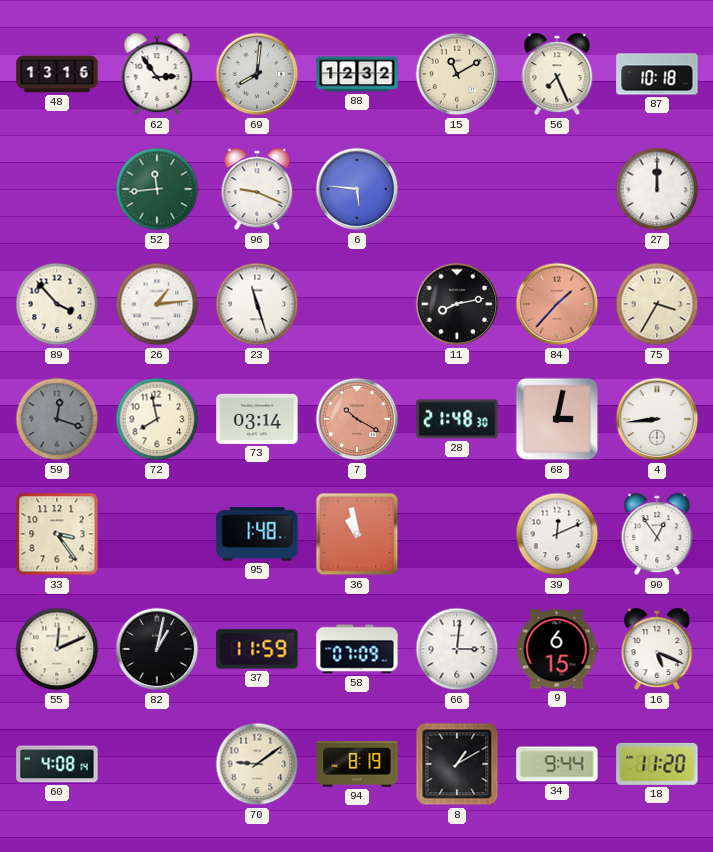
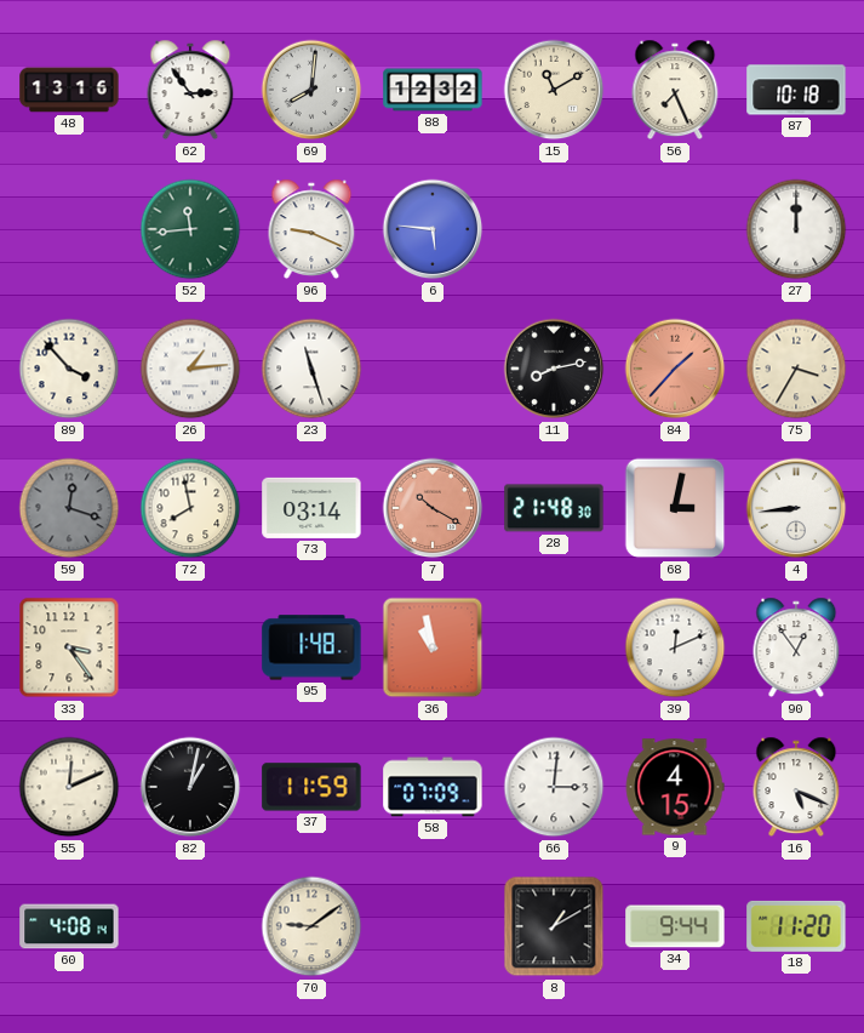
9: 6:15 -> 4:15
94: 8:19 -> none
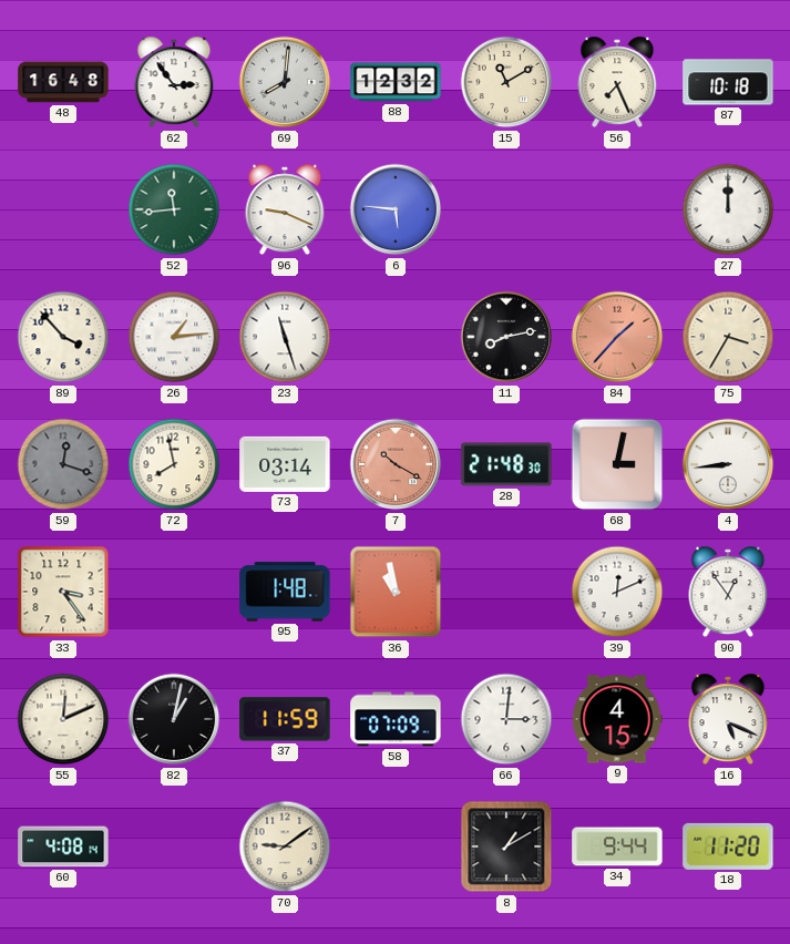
48: 13:16 -> 16:48
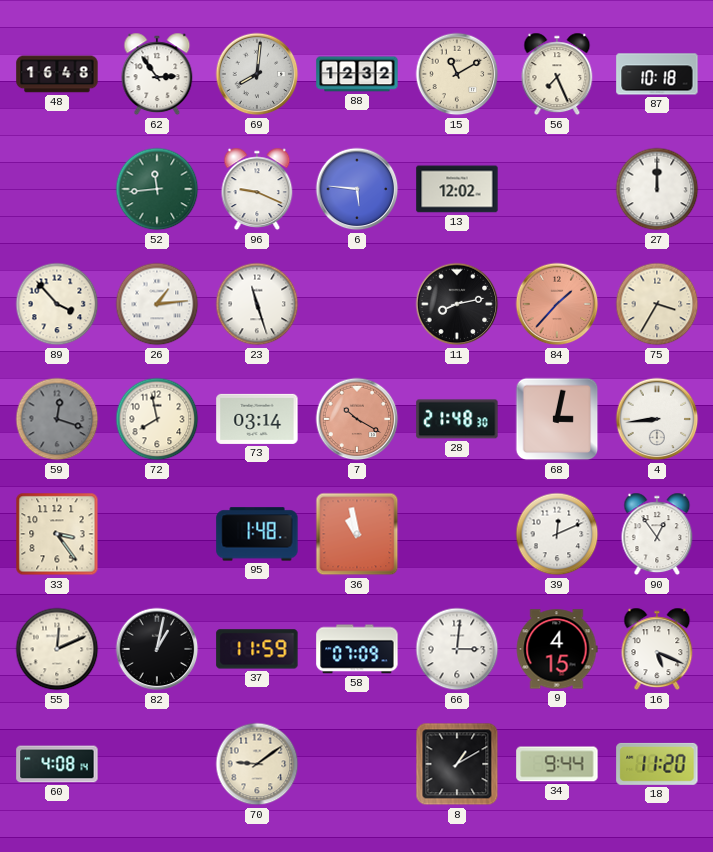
13: none -> 12:02
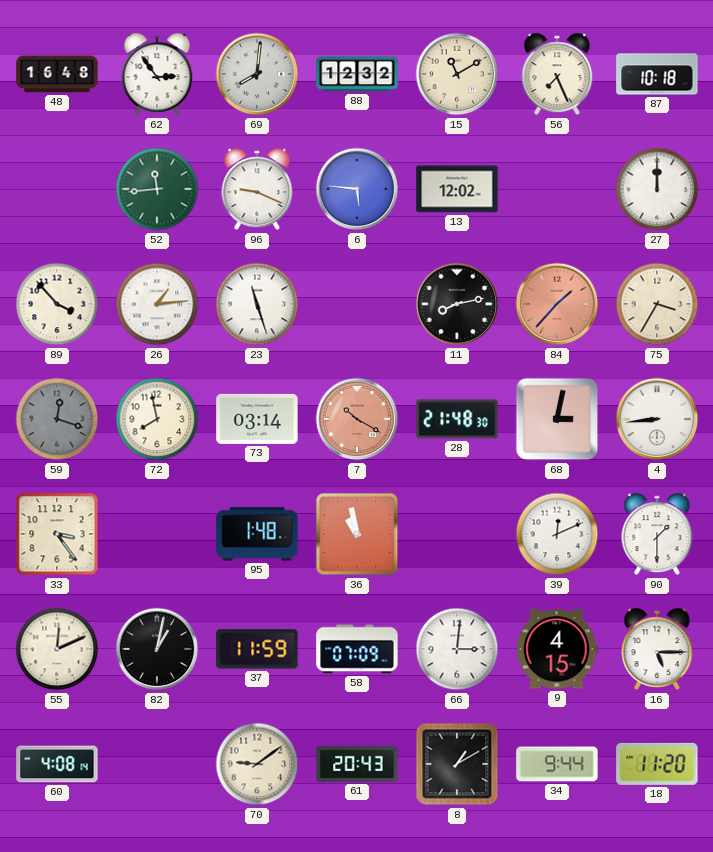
90: 12:54 -> 1:30
16: 5:19 -> 5:15
61: none -> 20:43
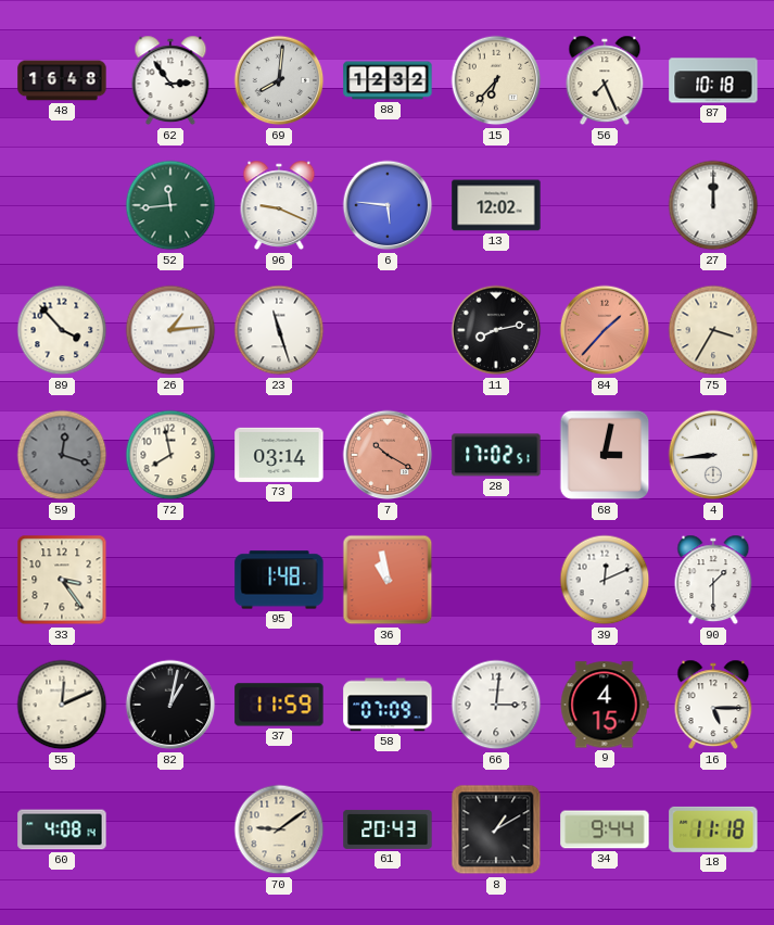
15: 11:10 -> 6:37
28: 21:48 -> 17:02
18: 11:20 -> 11:18
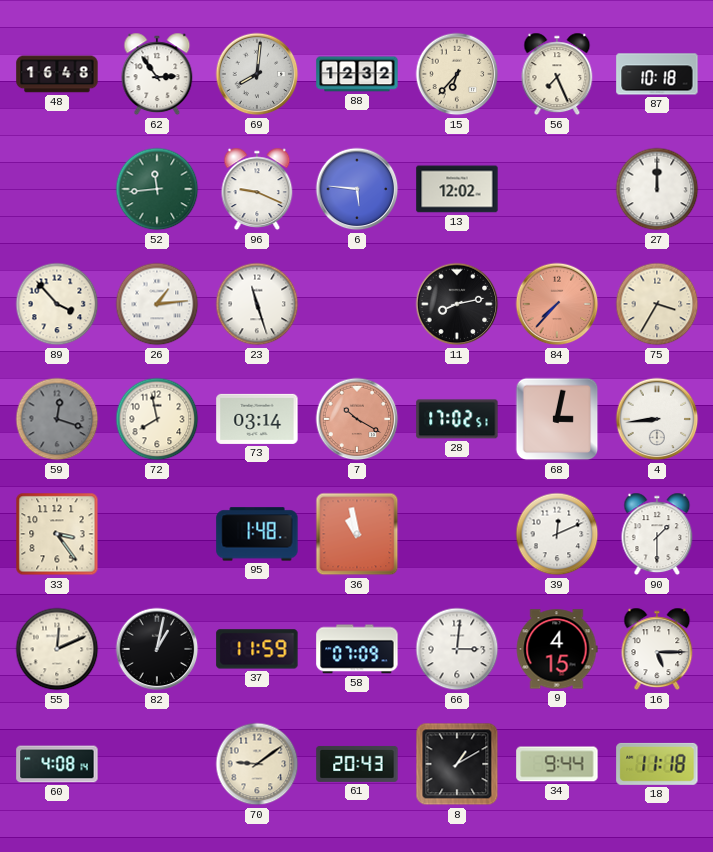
84: 1:37 -> 7:37
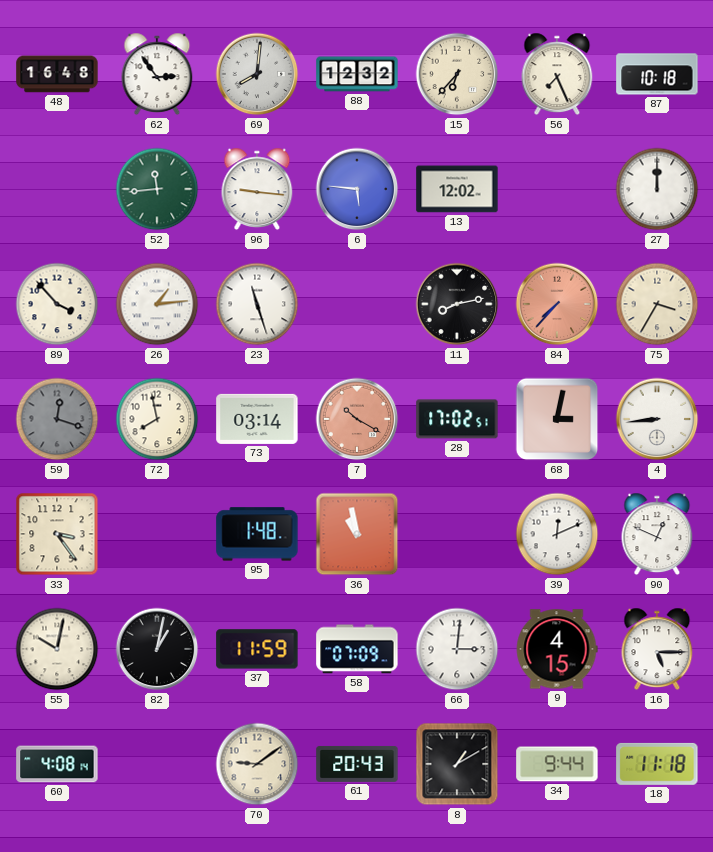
96: 9:19 -> 9:16
90: 1:30 -> 12:49
55: 12:11 -> 10:02
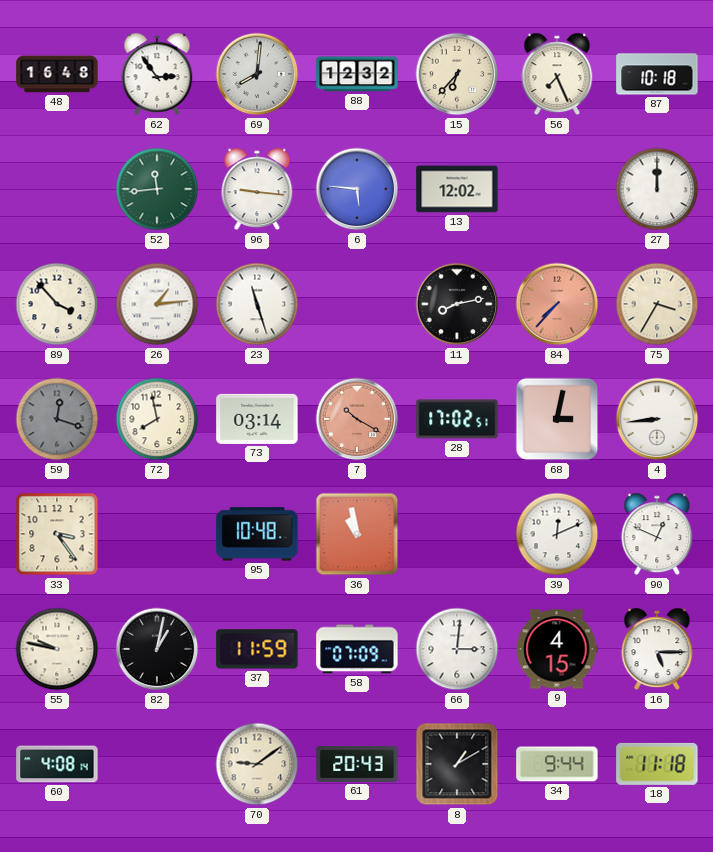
95: 1:48 -> 10:48
55: 10:02 -> 9:47
